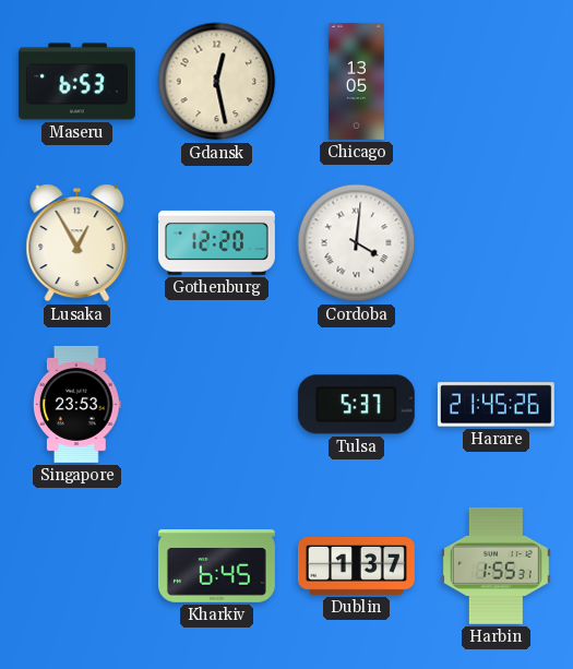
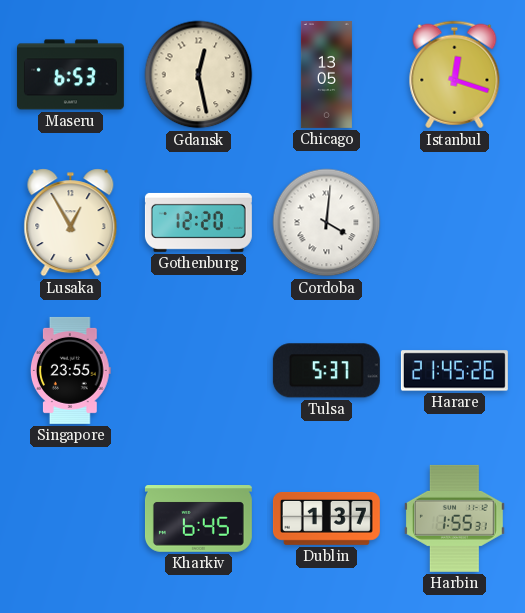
Istanbul: none -> 12:18
Singapore: 23:53 -> 23:55
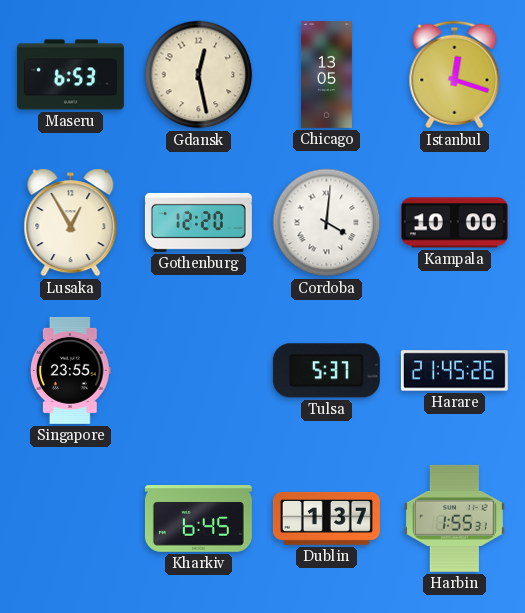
Kampala: none -> 10:00
